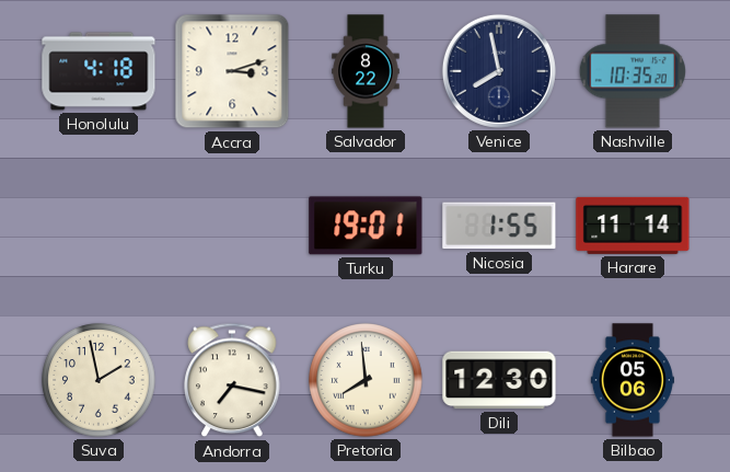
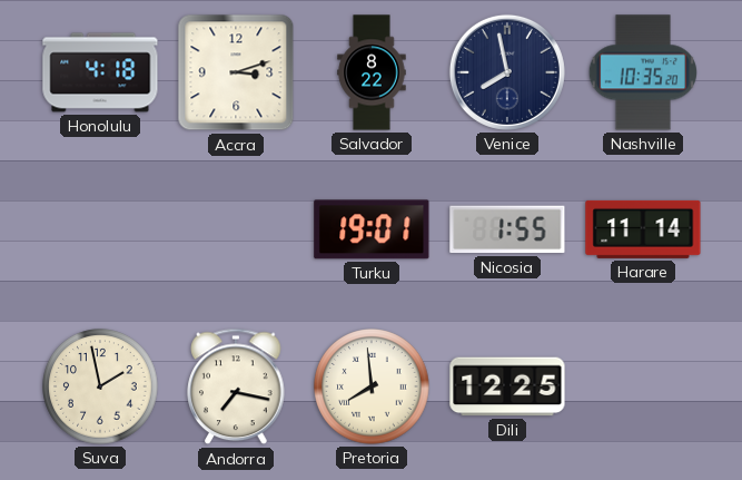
Dili: 12:30 -> 12:25
Bilbao: 05:06 -> none
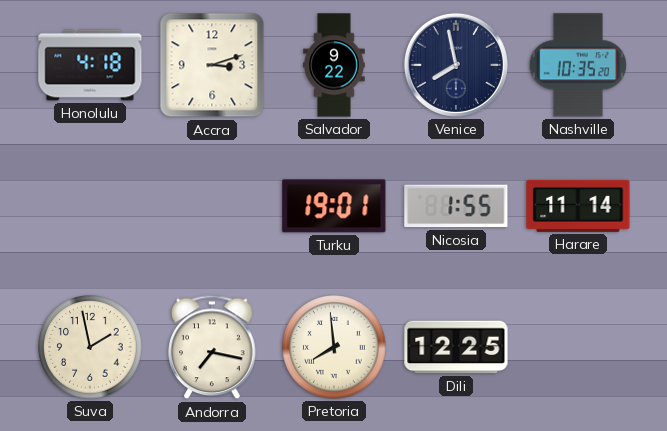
Salvador: 8:22 -> 9:22
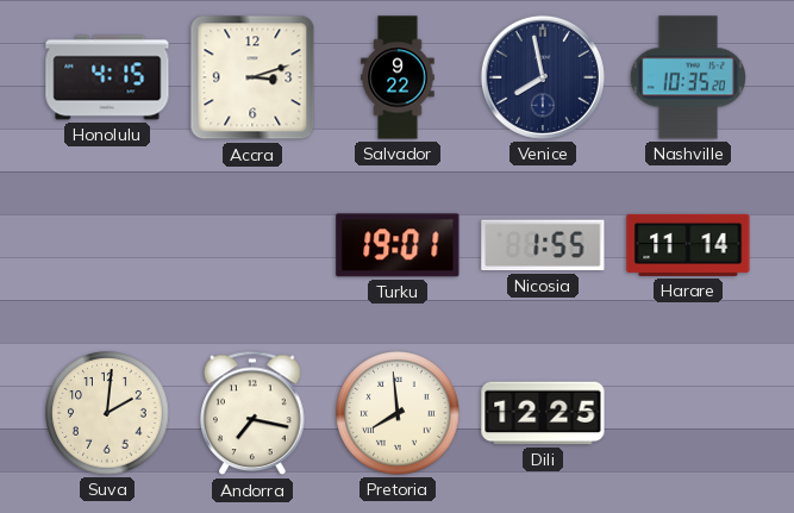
Honolulu: 4:18 -> 4:15
Suva: 1:58 -> 2:01
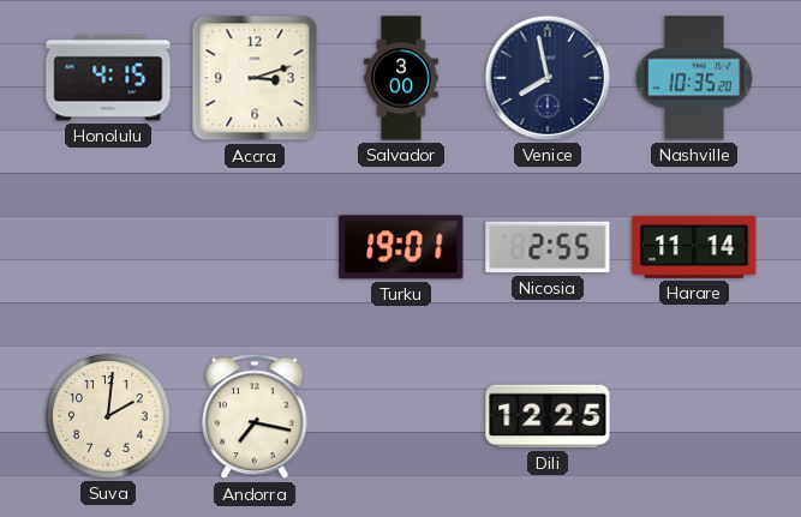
Salvador: 9:22 -> 3:00
Nicosia: 1:55 -> 2:55
Pretoria: 7:59 -> none
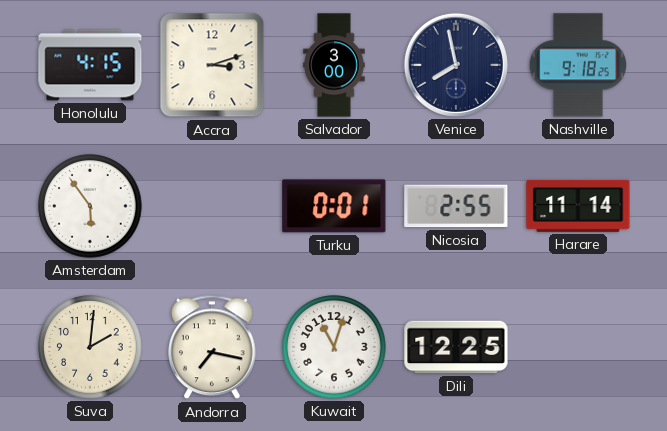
Nashville: 10:35 -> 9:18
Amsterdam: none -> 5:54
Turku: 19:01 -> 0:01
Kuwait: none -> 11:03
